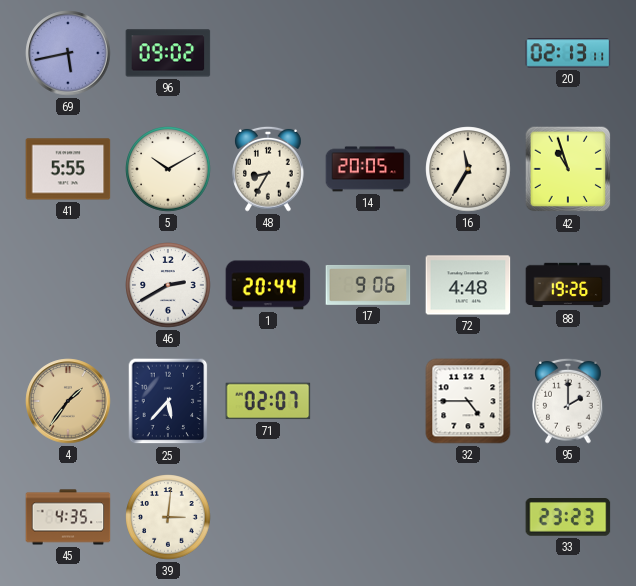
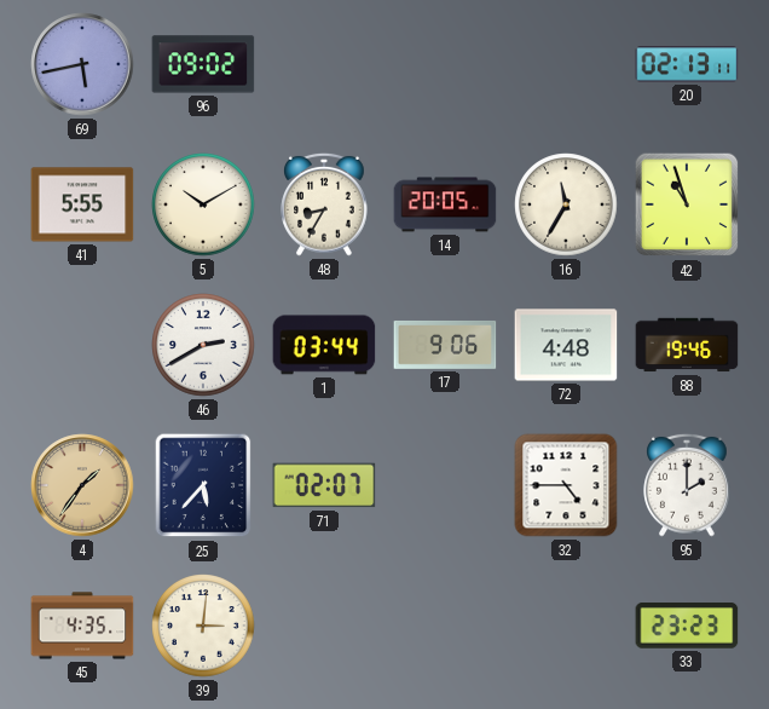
1: 20:44 -> 03:44
88: 19:26 -> 19:46
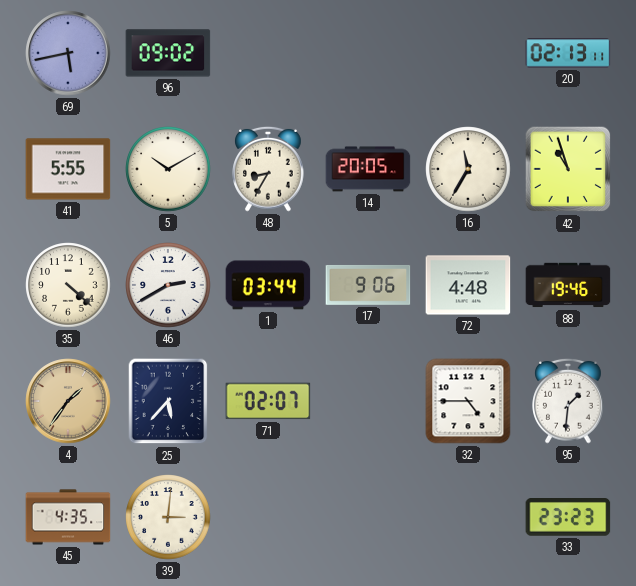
35: none -> 4:22
95: 2:00 -> 1:31
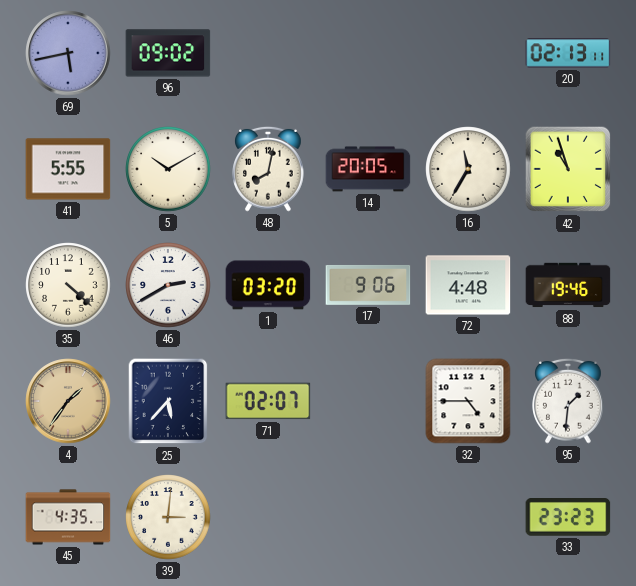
48: 8:35 -> 8:02
1: 03:44 -> 03:20
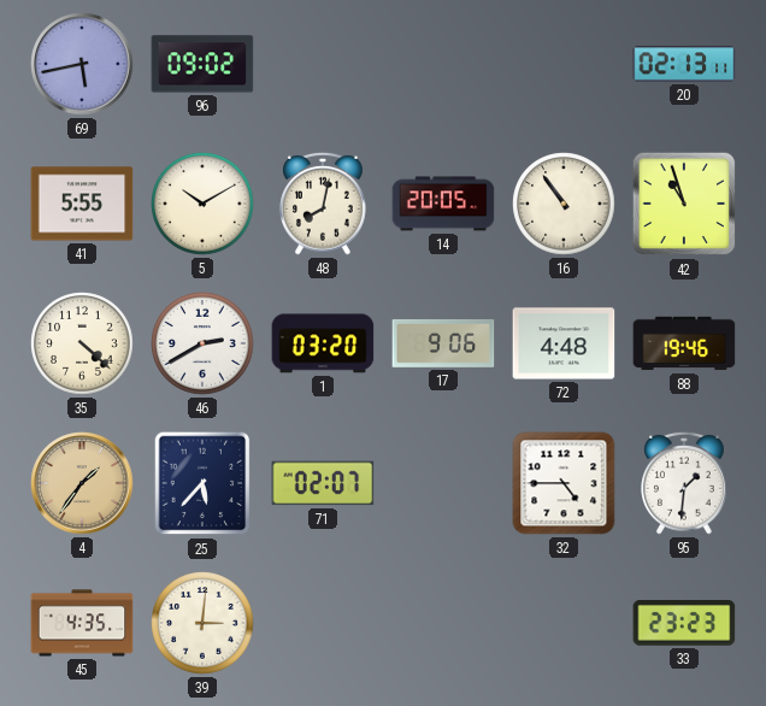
16: 11:35 -> 10:54
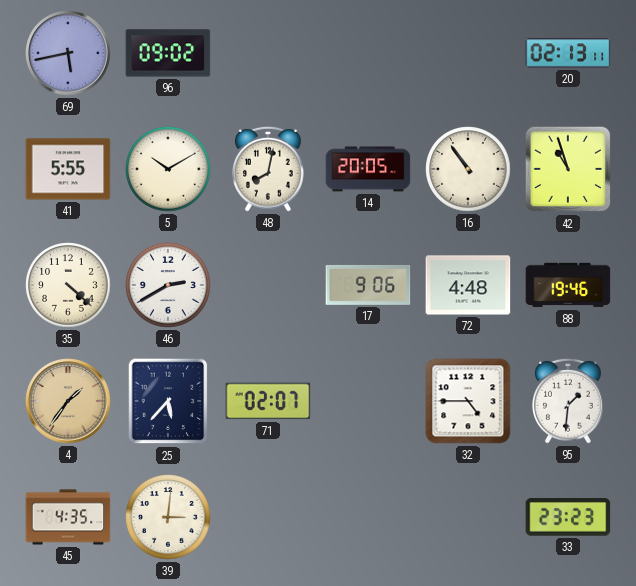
1: 03:20 -> none
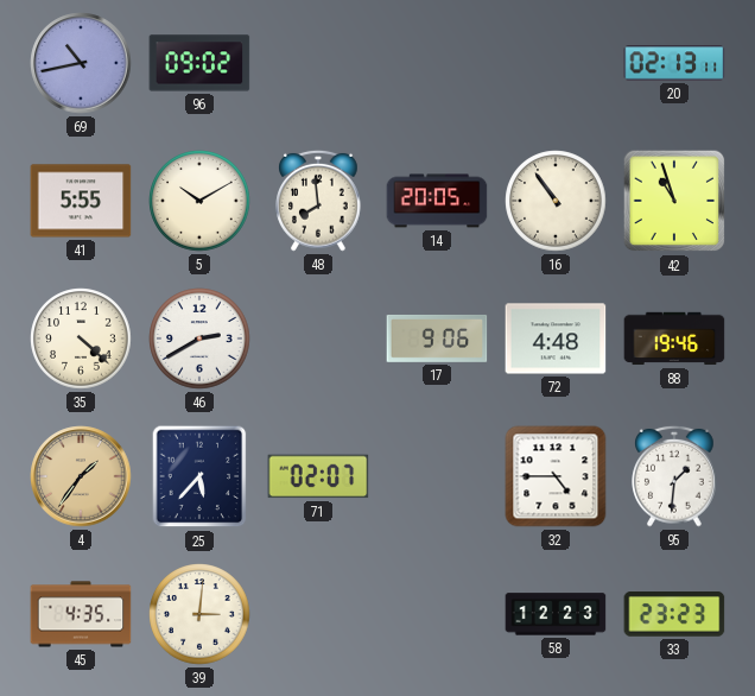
69: 5:43 -> 10:43
48: 8:02 -> 7:59
58: none -> 12:23
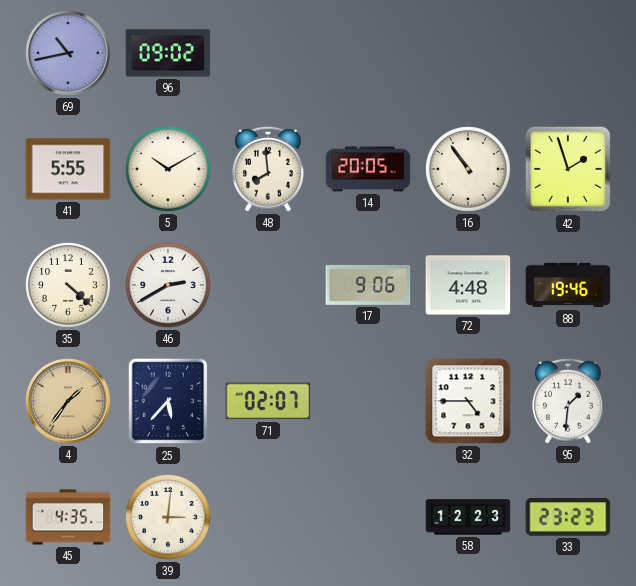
20: 02:13 -> none
42: 10:57 -> 1:57
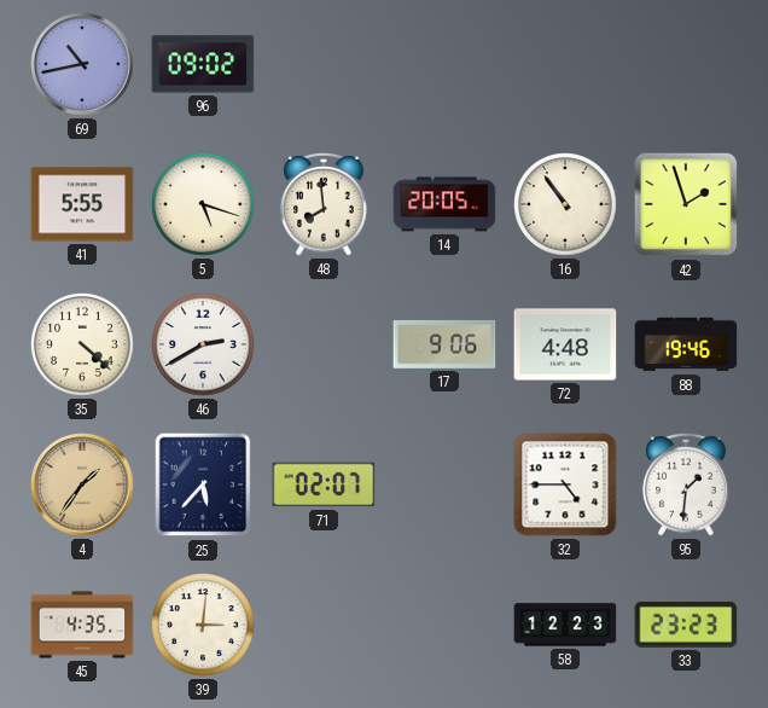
5: 10:10 -> 5:18
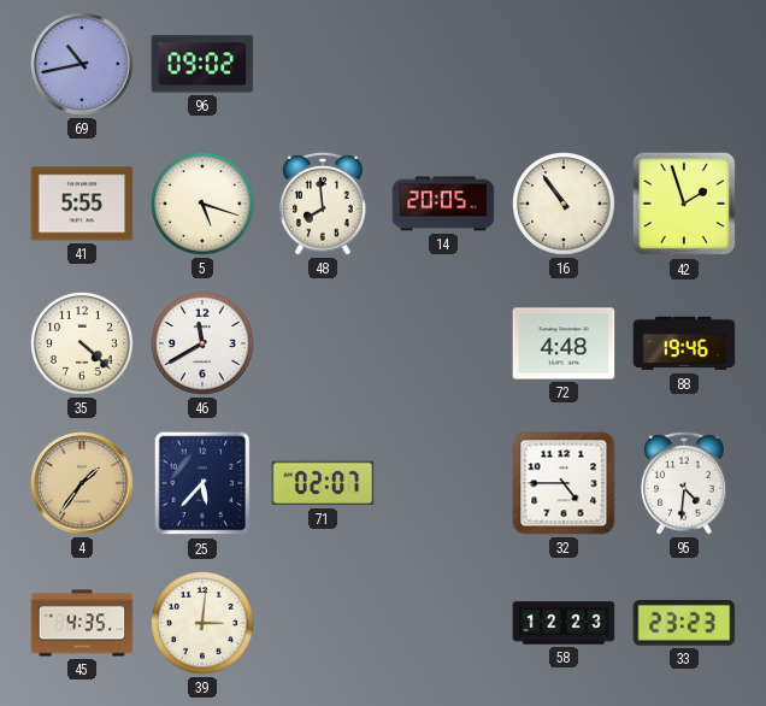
46: 2:40 -> 11:40
17: 9:06 -> none
95: 1:31 -> 4:31
